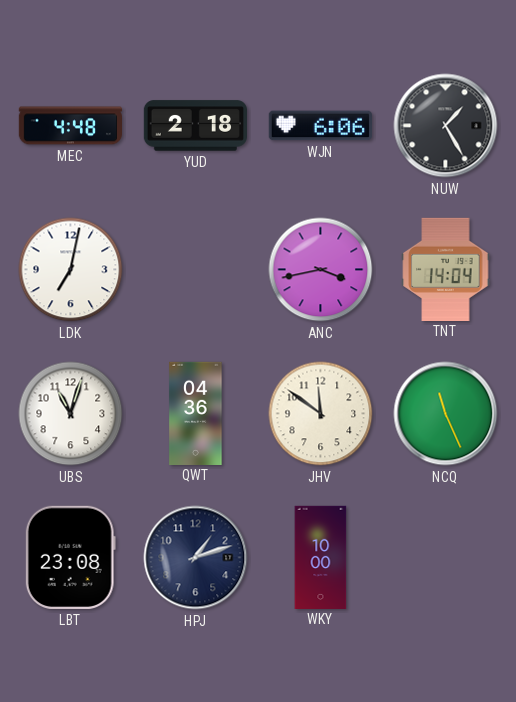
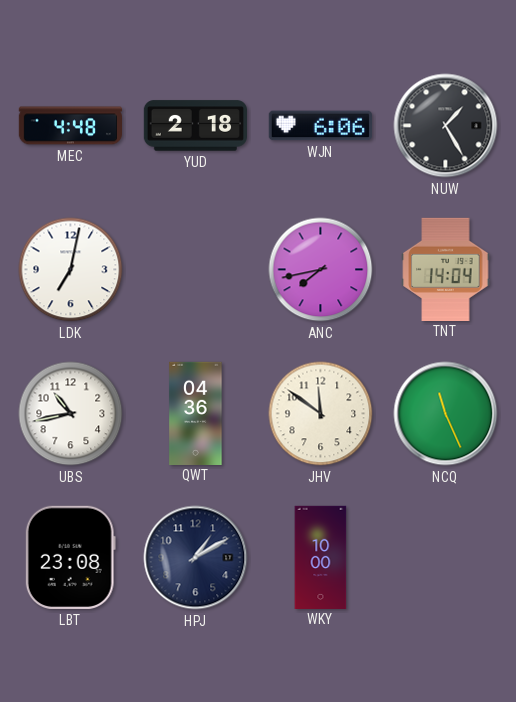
ANC: 3:43 -> 7:43
UBS: 11:03 -> 10:43
HPJ: 1:12 -> 1:10
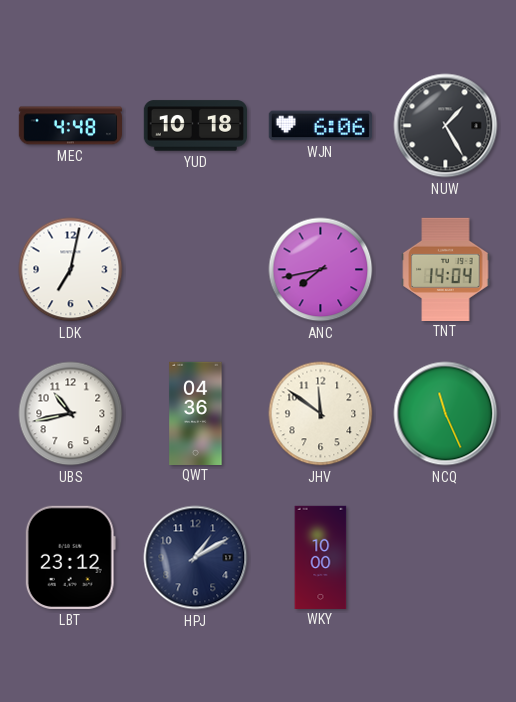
YUD: 2:18 -> 10:18
LBT: 23:08 -> 23:12
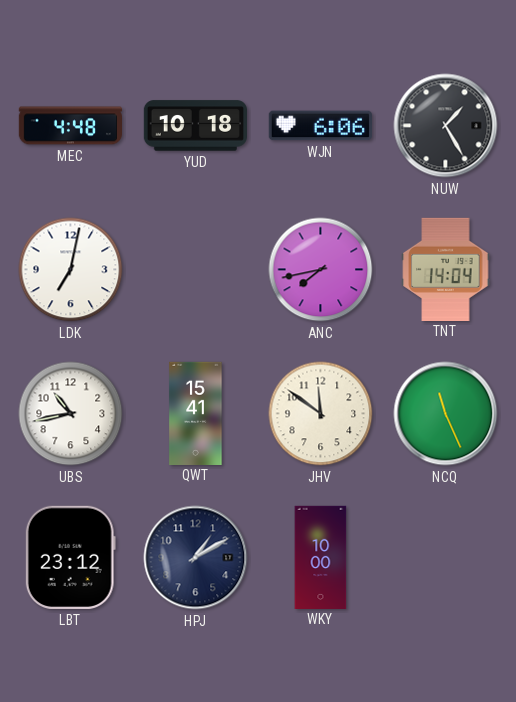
QWT: 04:36 -> 15:41
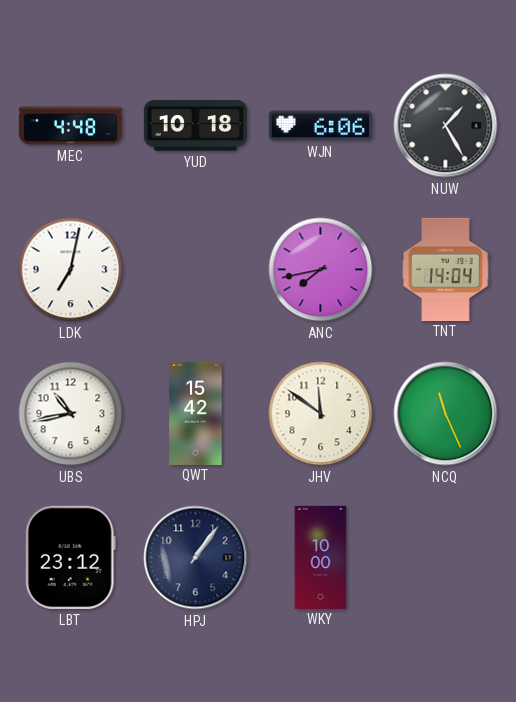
QWT: 15:41 -> 15:42
HPJ: 1:10 -> 1:06
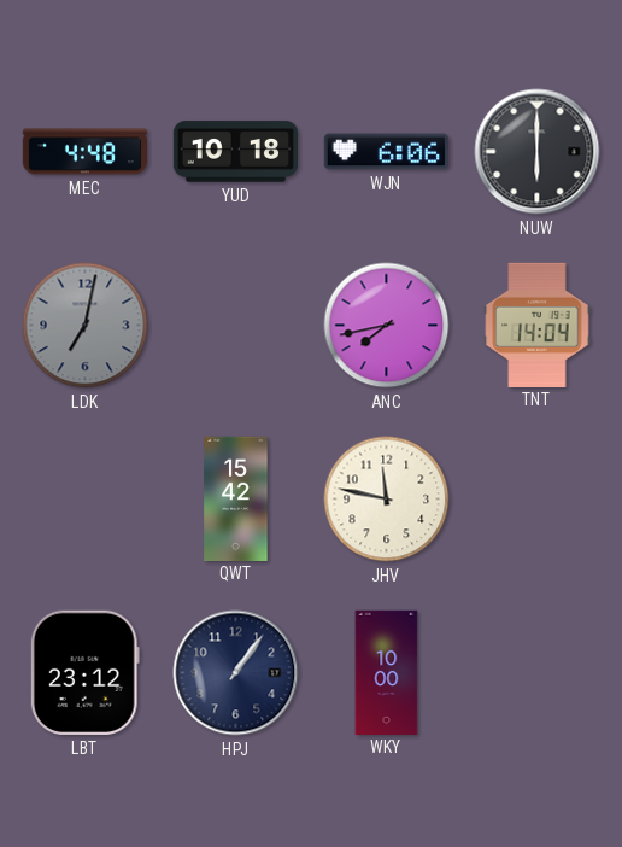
NUW: 1:25 -> 6:00
LDK dial: white -> grey
UBS: 10:43 -> none
JHV: 11:51 -> 11:47
NCQ: 11:26 -> none
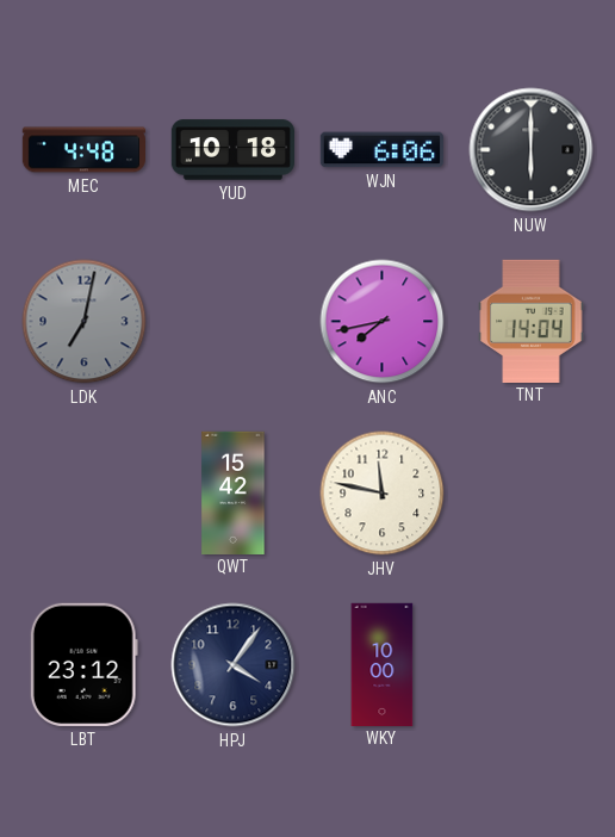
HPJ: 1:06 -> 4:06
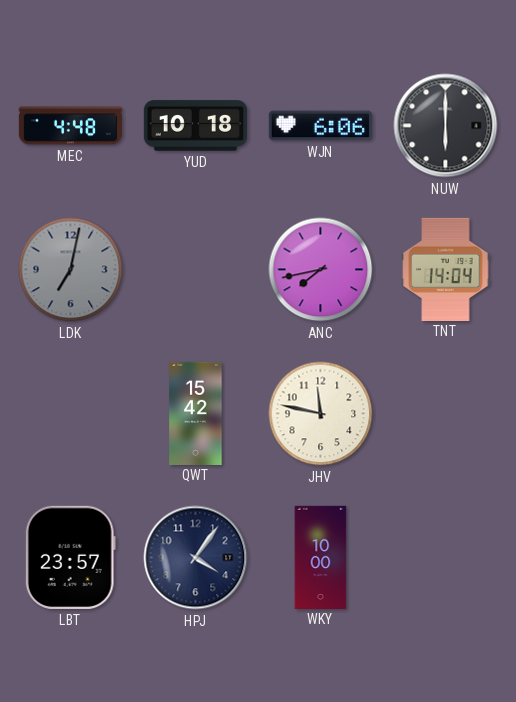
LBT: 23:12 -> 23:57
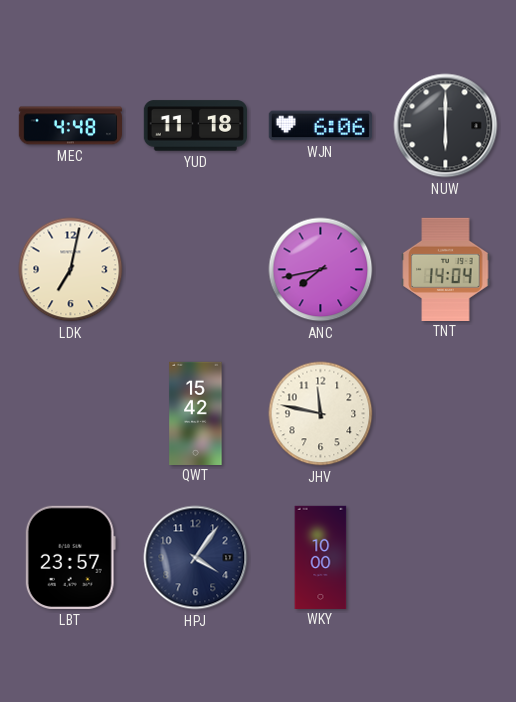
YUD: 10:18 -> 11:18
LDK dial: grey -> cream
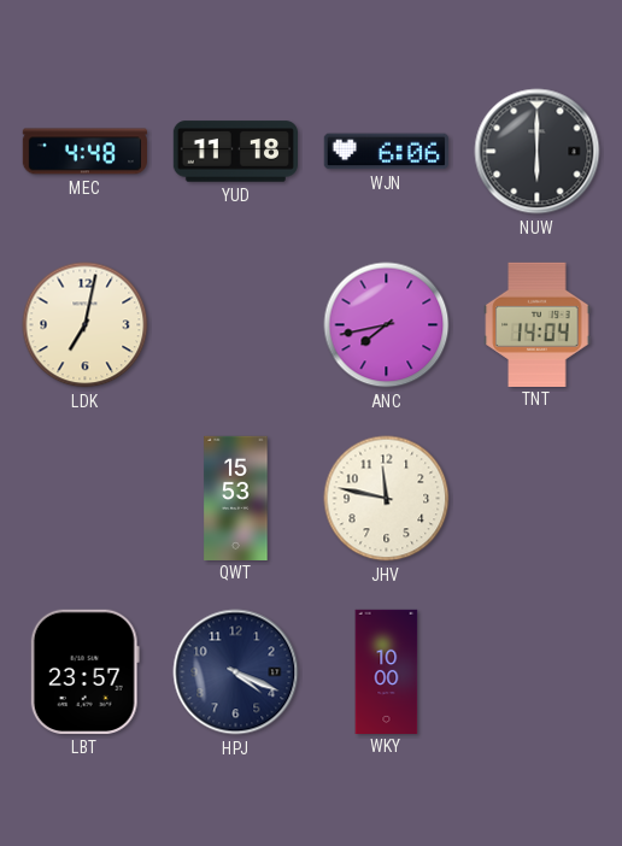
QWT: 15:42 -> 15:53
HPJ: 4:06 -> 4:19
